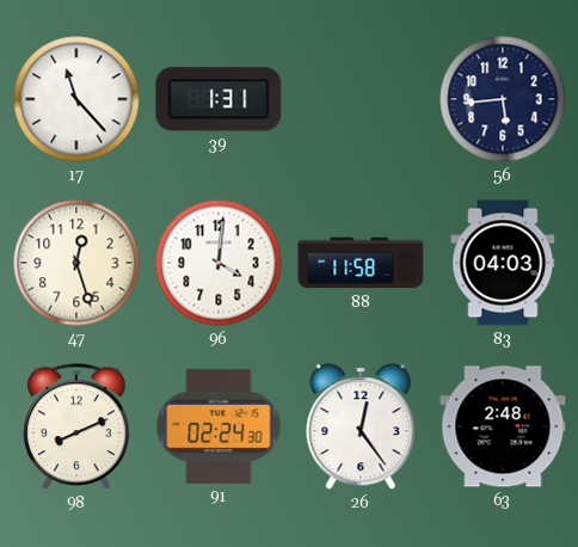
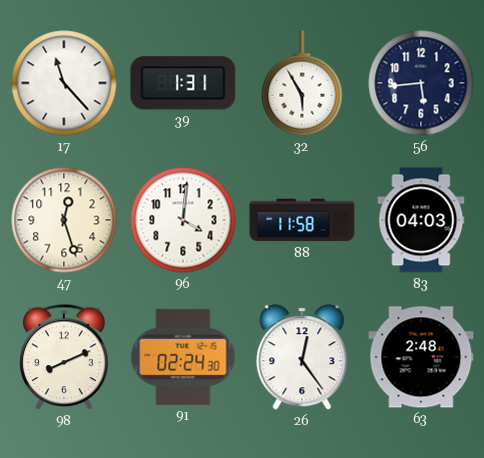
32: none -> 5:55
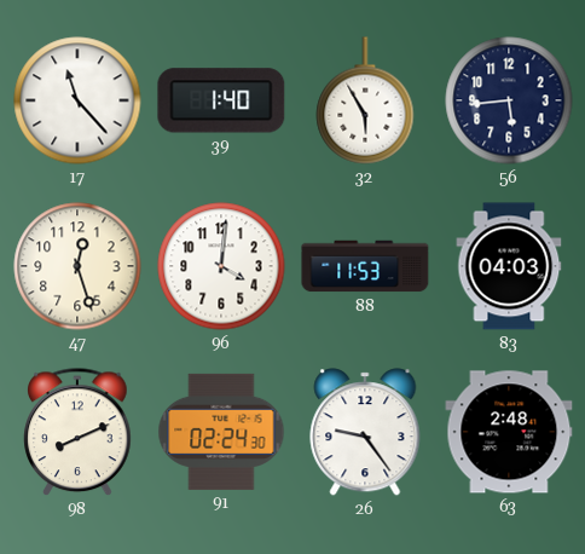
39: 1:31 -> 1:40
88: 11:58 -> 11:53
26: 12:24 -> 9:24
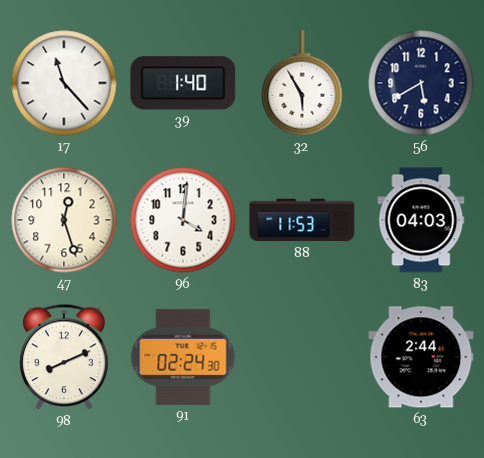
56: 5:44 -> 5:40
26: 9:24 -> none
63: 2:48 -> 2:44
